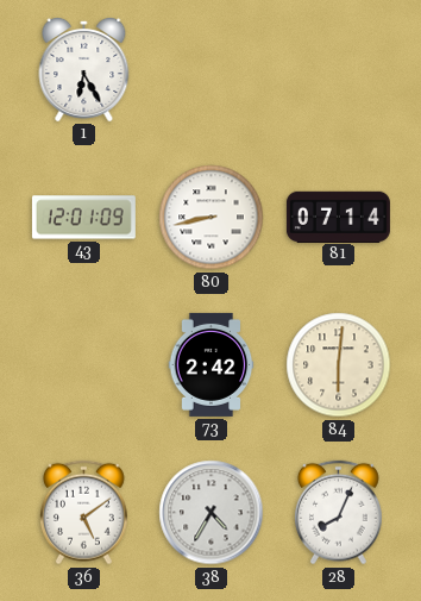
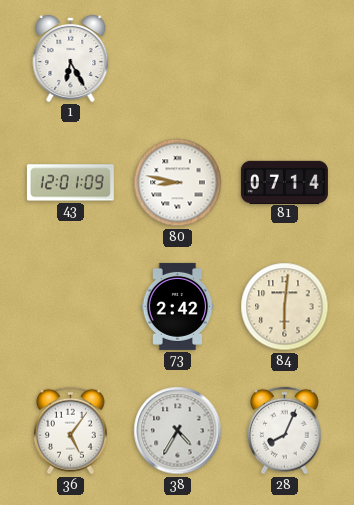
80: 8:43 -> 8:47
36: 5:09 -> 5:06
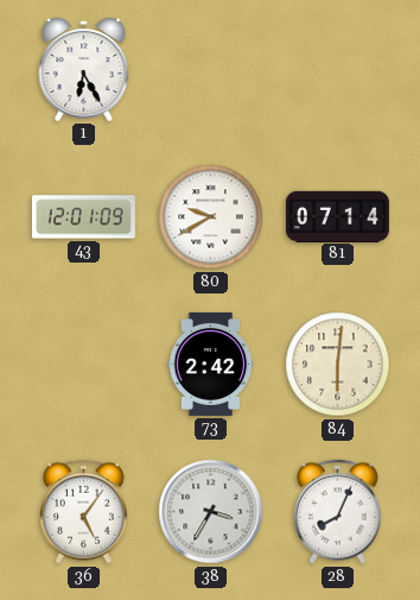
80: 8:47 -> 9:40
38: 4:35 -> 3:35
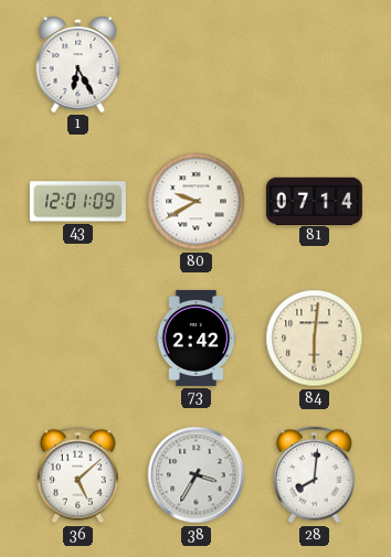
36: 5:06 -> 5:08
28: 8:04 -> 8:01
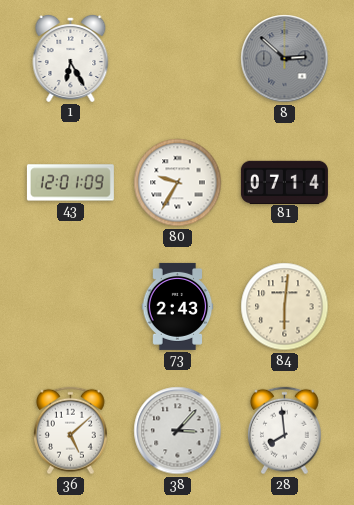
8: none -> 2:52
80: 9:40 -> 9:35
73: 2:42 -> 2:43
38: 3:35 -> 3:07
28: 8:01 -> 7:59
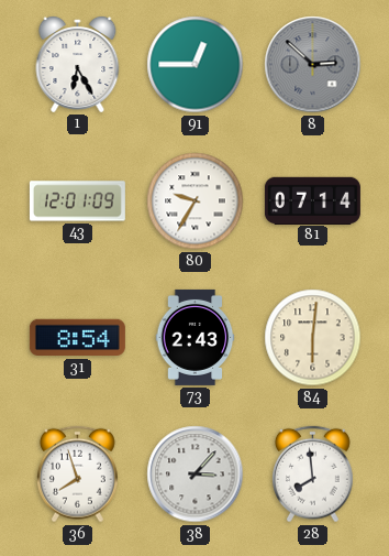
91: none -> 12:45
31: none -> 8:54
36: 5:08 -> 7:57
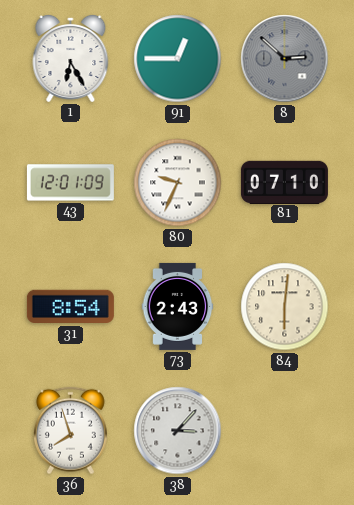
80: 9:35 -> 9:34
81: 07:14 -> 07:10
28: 7:59 -> none
